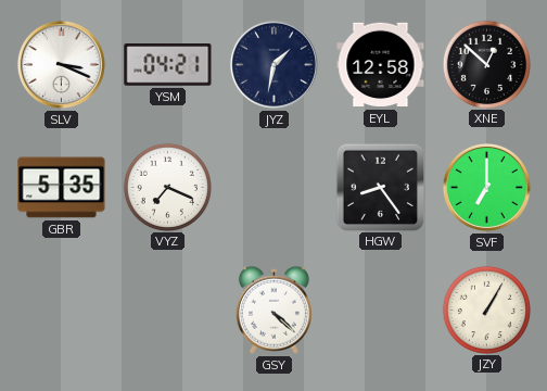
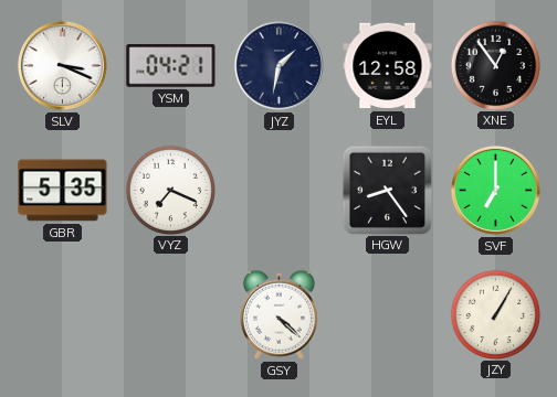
XNE: 12:52 -> 12:54
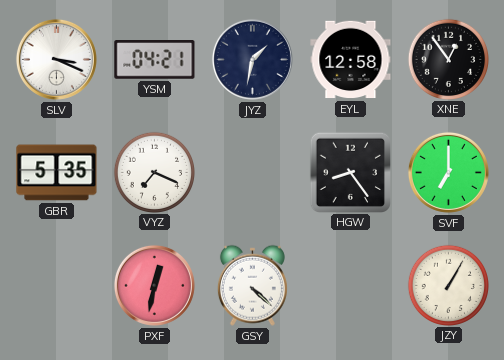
PXF: none -> 12:32
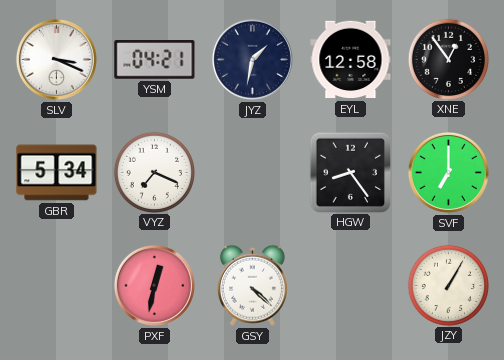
GBR: 5:35 -> 5:34
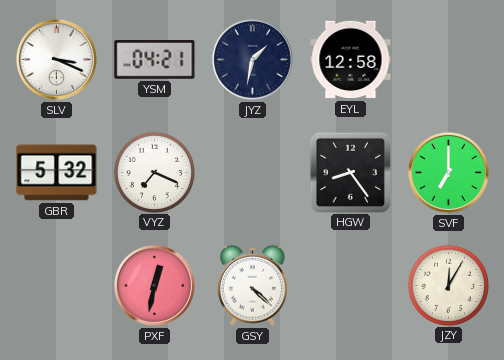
XNE: 12:54 -> none
GBR: 5:34 -> 5:32
JZY: 1:05 -> 12:05
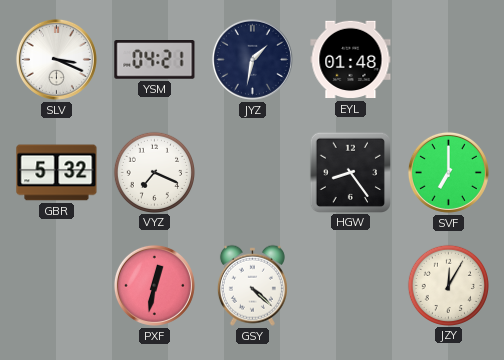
EYL: 12:58 -> 01:48
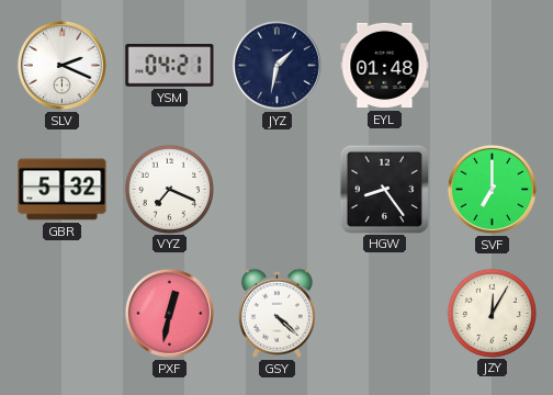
SLV: 3:19 -> 2:19
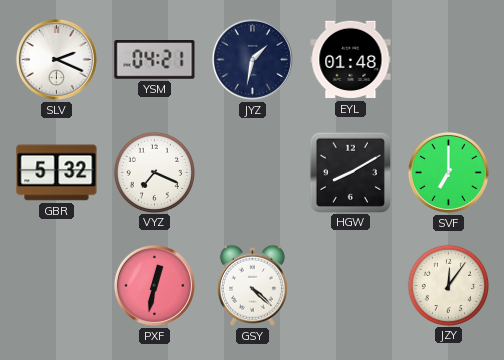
HGW: 8:24 -> 8:10
JZY: 12:05 -> 12:06
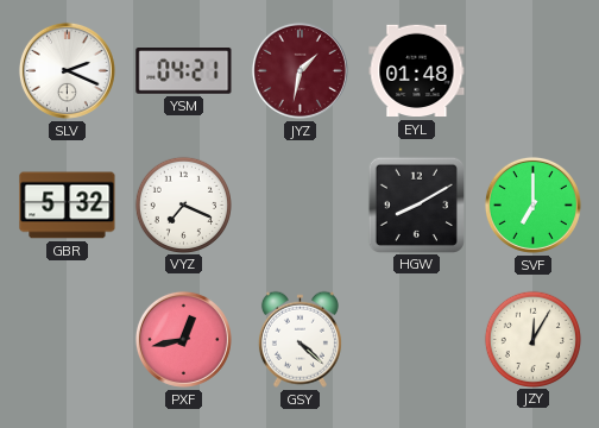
JYZ dial: navy -> burgundy
PXF: 12:32 -> 12:43
JZY: 12:06 -> 12:05
